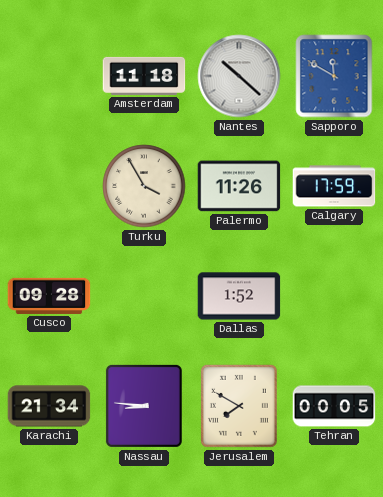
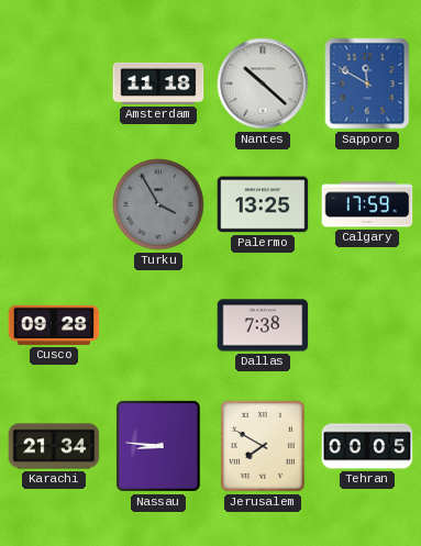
Turku dial: cream -> grey
Palermo: 11:26 -> 13:25
Dallas: 1:52 -> 7:38
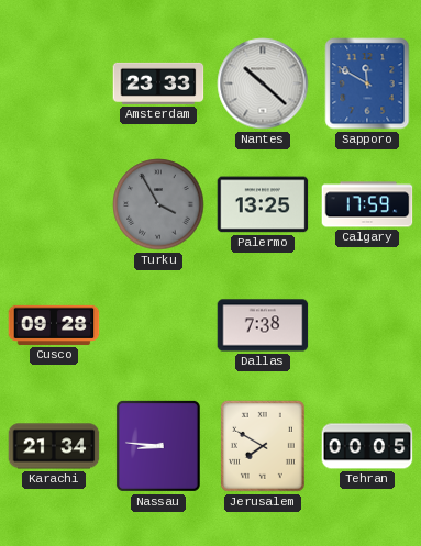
Amsterdam: 11:18 -> 23:33
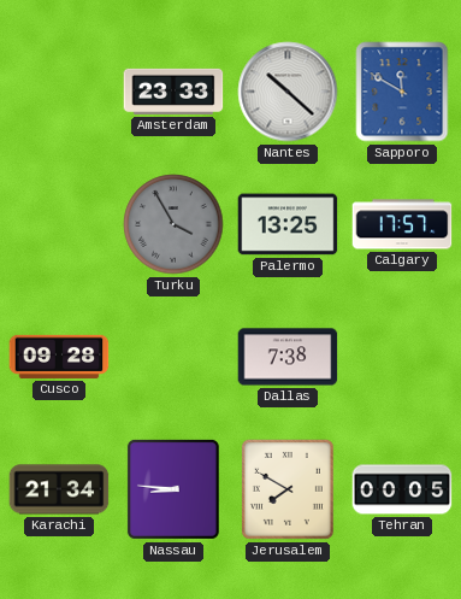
Calgary: 17:59 -> 17:57
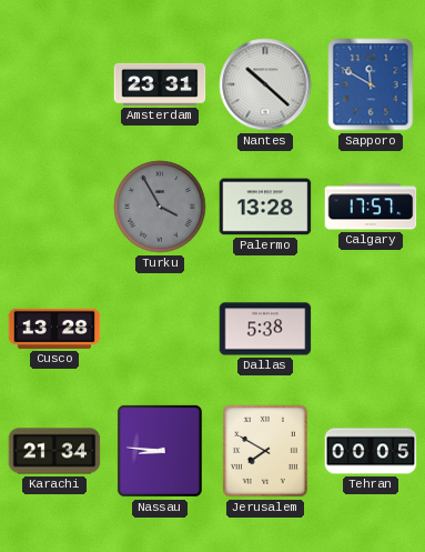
Amsterdam: 23:33 -> 23:31
Palermo: 13:25 -> 13:28
Cusco: 09:28 -> 13:28
Dallas: 7:38 -> 5:38
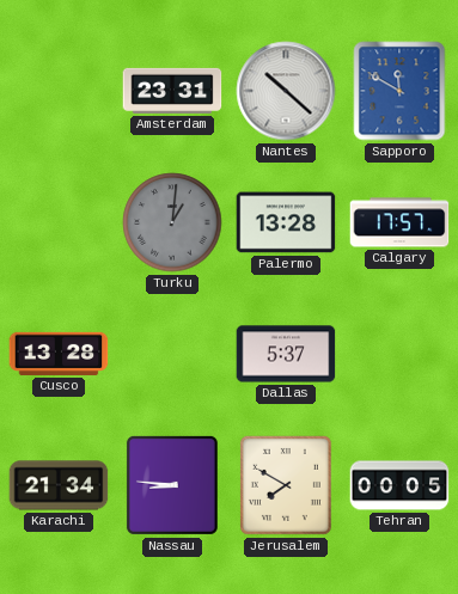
Turku: 3:55 -> 1:01
Dallas: 5:38 -> 5:37
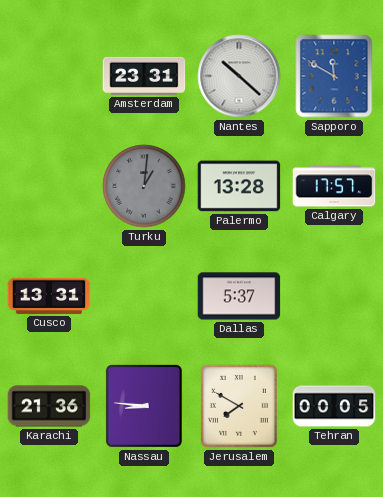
Cusco: 13:28 -> 13:31
Karachi: 21:34 -> 21:36
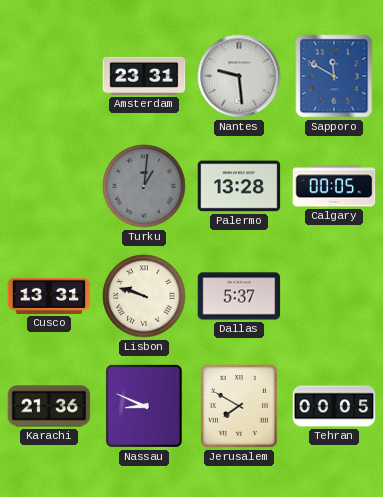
Nantes: 10:22 -> 9:29
Calgary: 17:57 -> 00:05
Lisbon: none -> 9:48
Nassau: 8:46 -> 8:49
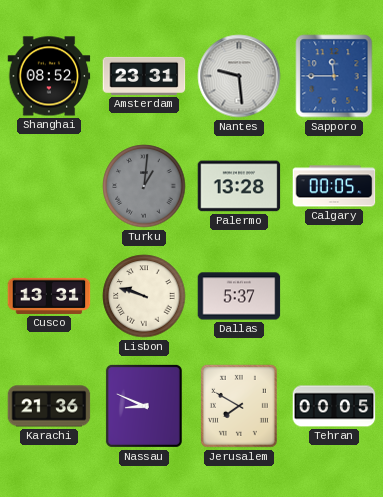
Shanghai: none -> 08:52
Sapporo: 11:50 -> 11:45
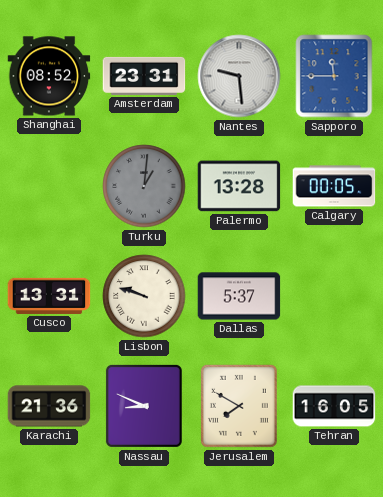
Tehran: 00:05 -> 16:05
